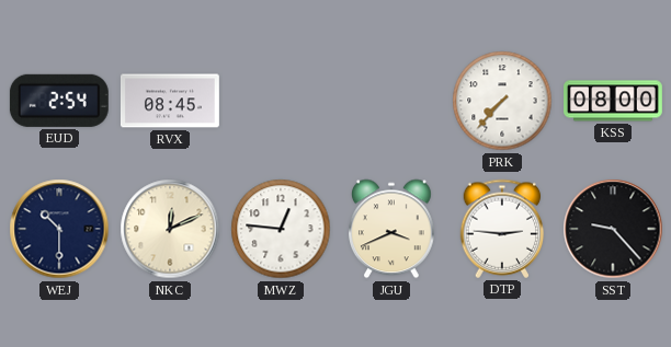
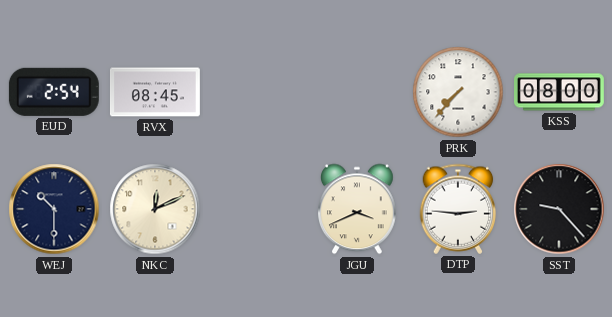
MWZ: 12:46 -> none
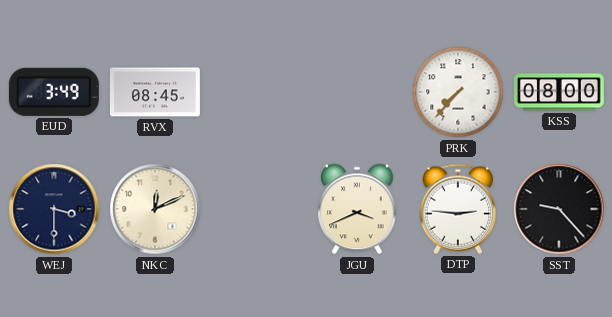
EUD: 2:54 -> 3:49
WEJ: 10:30 -> 3:30
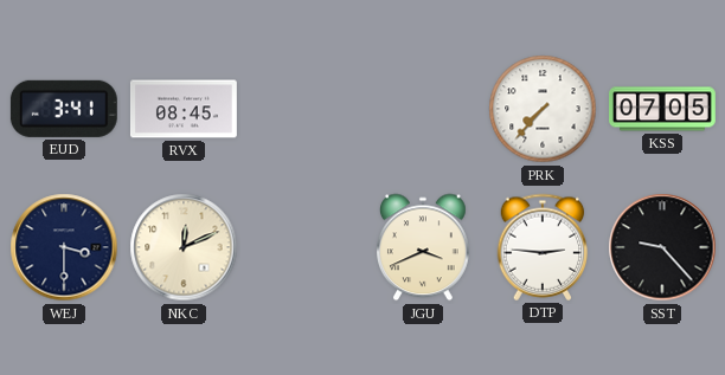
EUD: 3:49 -> 3:41
KSS: 08:00 -> 07:05
